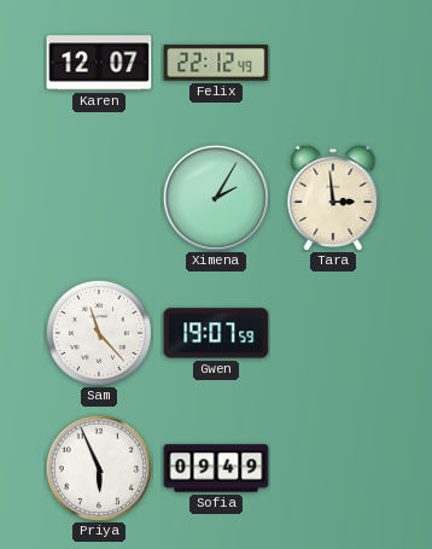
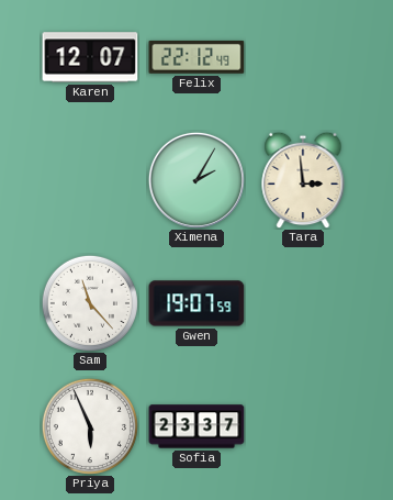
Sofia: 09:49 -> 23:37
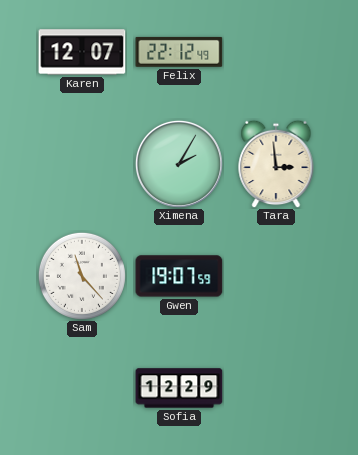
Priya: 5:56 -> none
Sofia: 23:37 -> 12:29
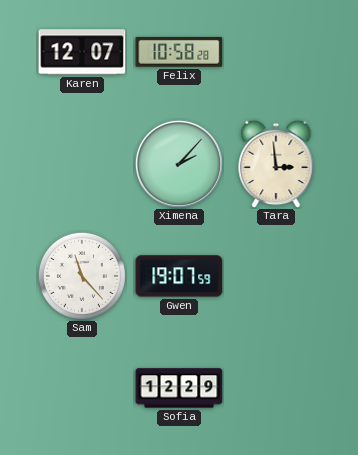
Felix: 22:12 -> 10:58
Ximena: 2:05 -> 2:07
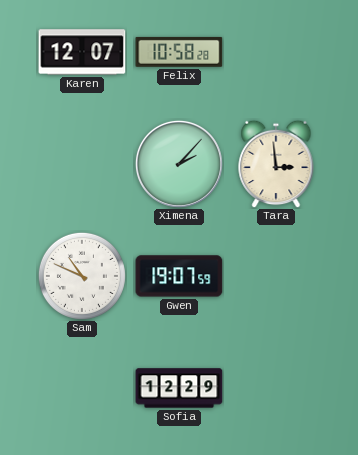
Sam: 11:23 -> 10:49
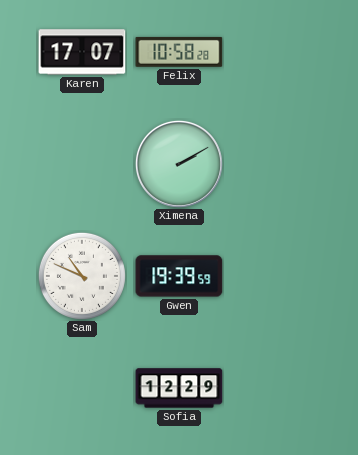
Karen: 12:07 -> 17:07
Ximena: 2:07 -> 2:10
Tara: 2:59 -> none
Gwen: 19:07 -> 19:39
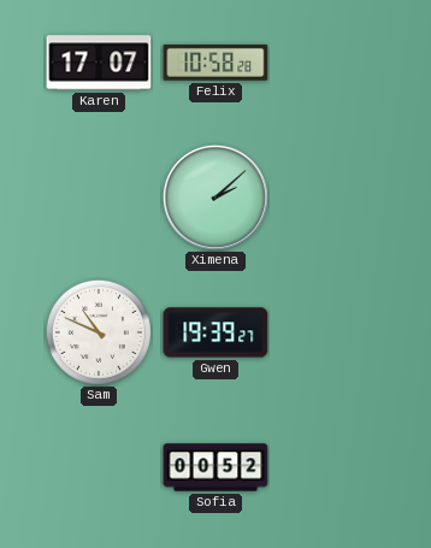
Ximena: 2:10 -> 2:08
Gwen: 19:39:59 -> 19:39:27
Sofia: 12:29 -> 00:52
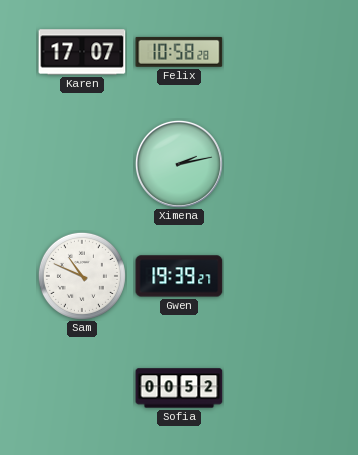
Ximena: 2:08 -> 2:13
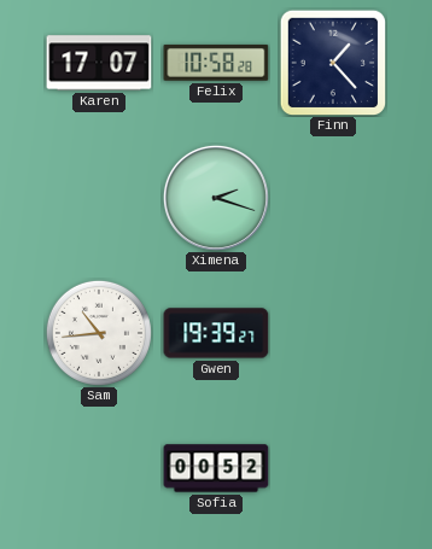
Finn: none -> 1:23
Ximena: 2:13 -> 2:18
Sam: 10:49 -> 10:44
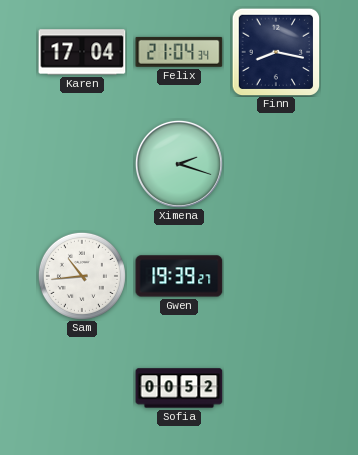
Karen: 17:07 -> 17:04
Felix: 10:58 -> 21:04
Finn: 1:23 -> 8:17
